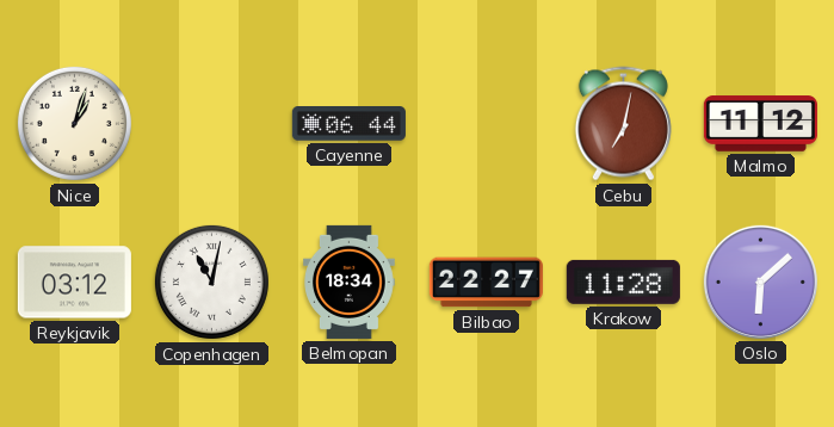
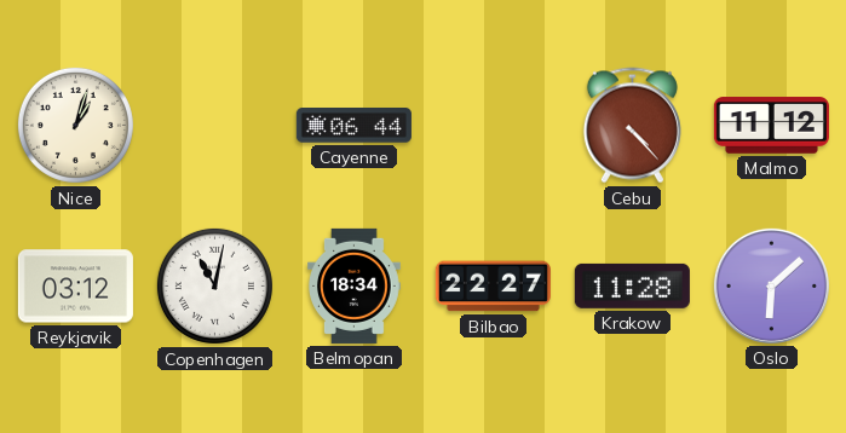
Cebu: 7:02 -> 4:23
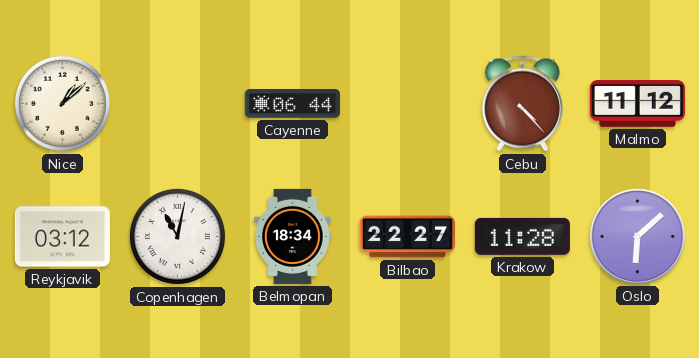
Nice: 1:03 -> 1:08
